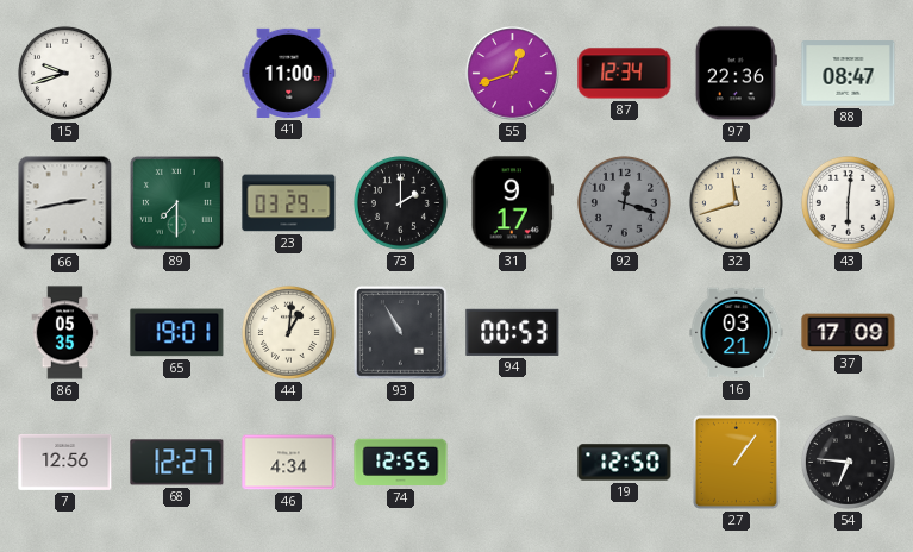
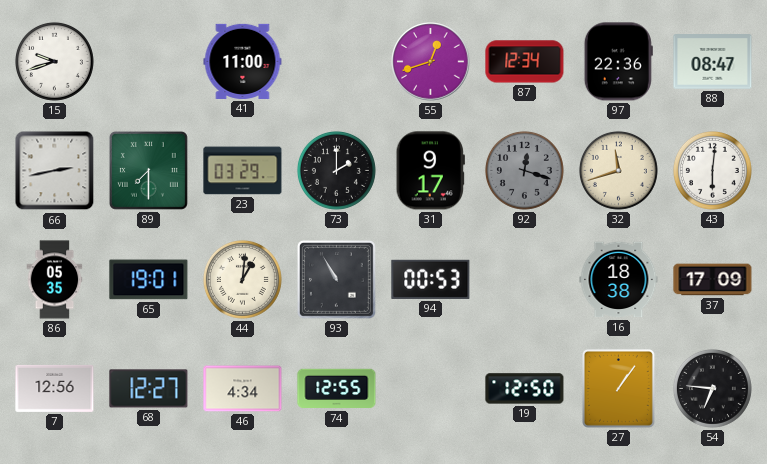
16: 03:21 -> 18:38
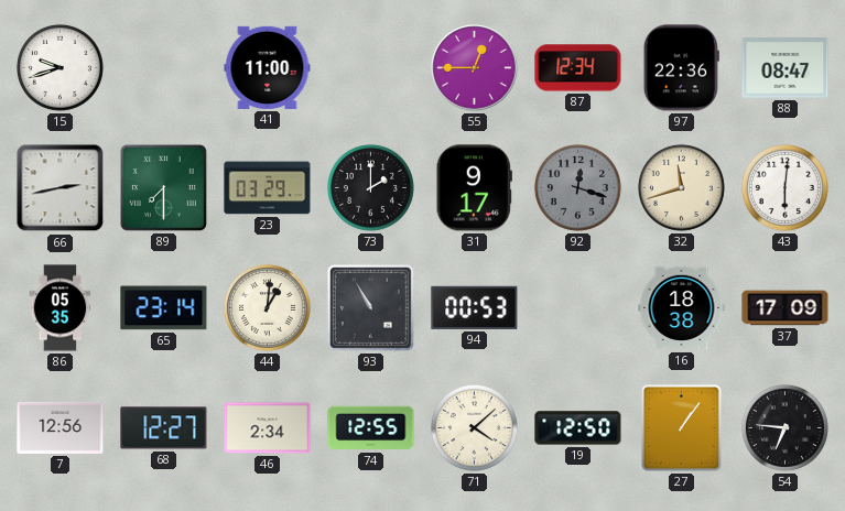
55: 12:42 -> 12:45
65: 19:01 -> 23:14
46: 4:34 -> 2:34
71: none -> 4:08
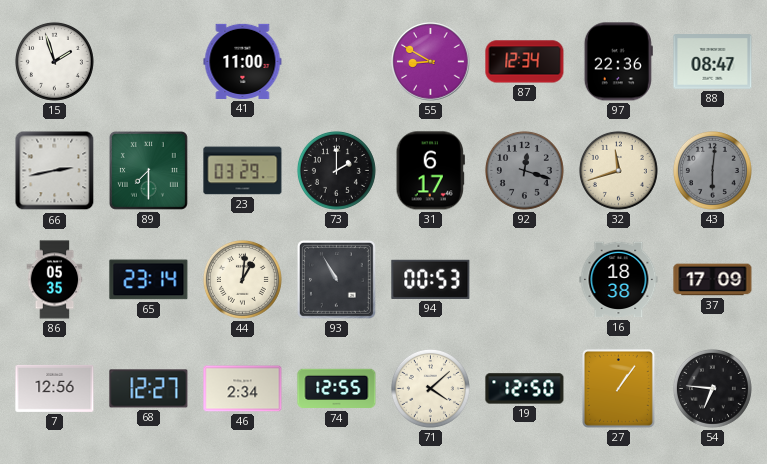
15: 9:42 -> 1:57
55: 12:45 -> 8:50
31: 9:17 -> 6:17
43 dial: white -> grey
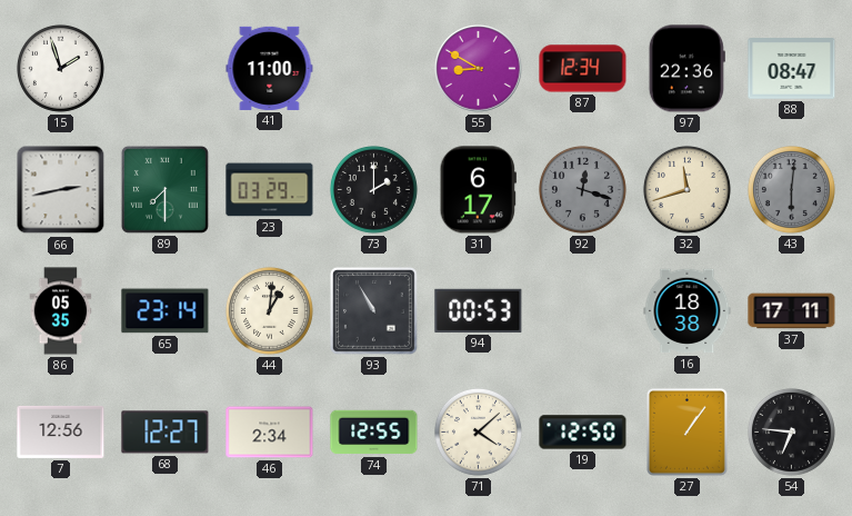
37: 17:09 -> 17:11
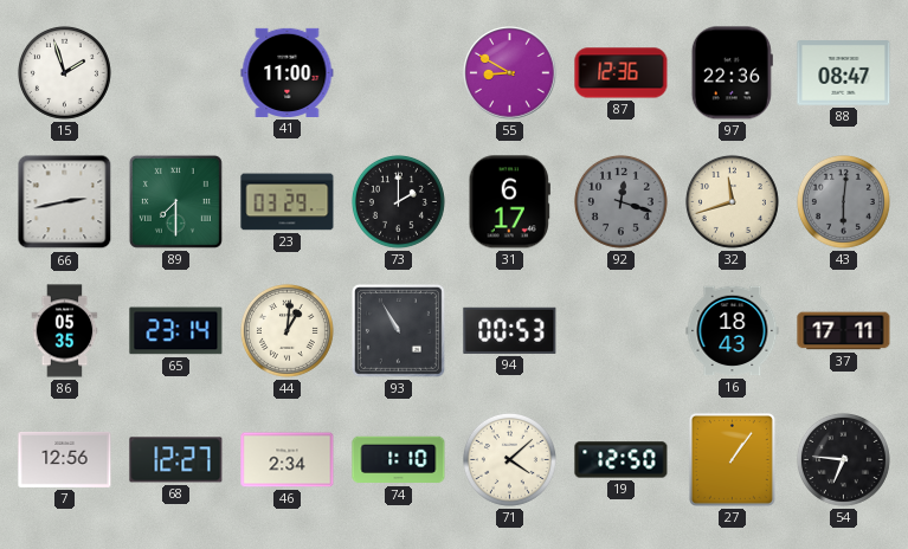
87: 12:34 -> 12:36
16: 18:38 -> 18:43
74: 12:55 -> 1:10
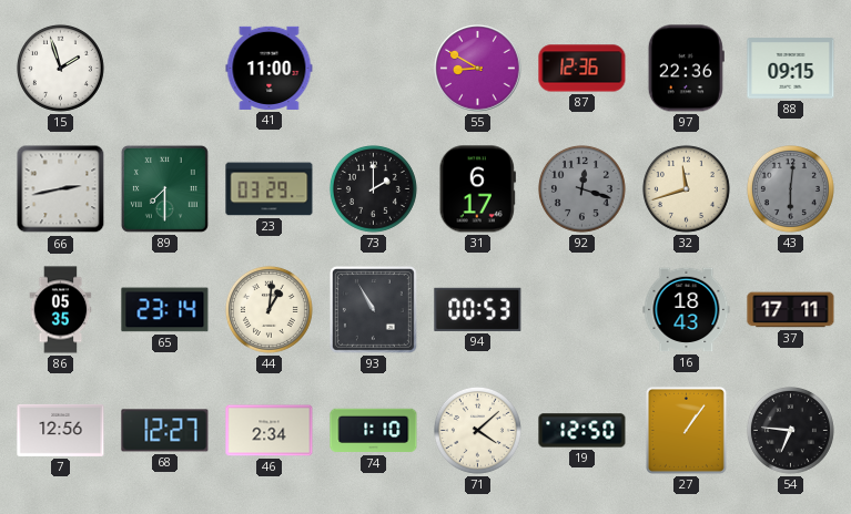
88: 08:47 -> 09:15
